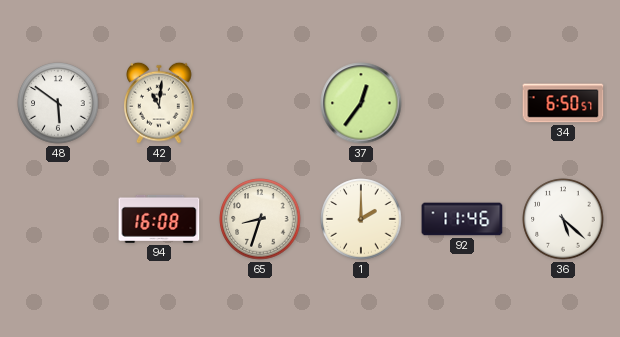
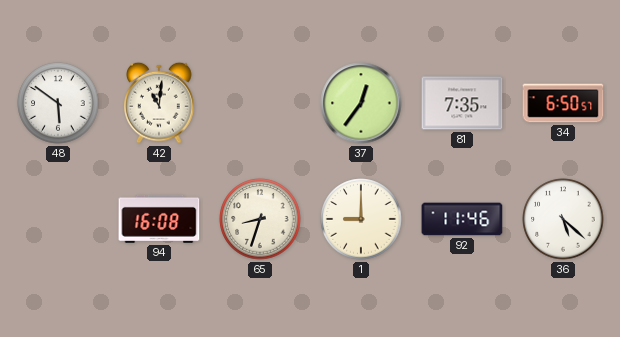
81: none -> 7:35
1: 2:00 -> 9:00
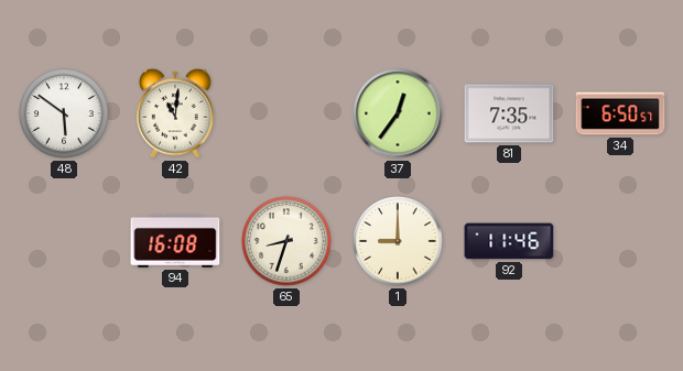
36: 5:22 -> none
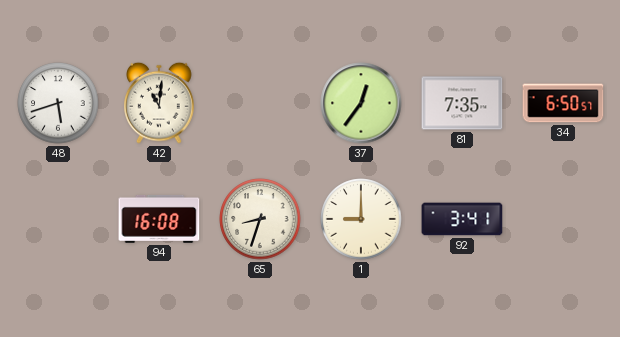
48: 5:51 -> 5:42
92: 11:46 -> 3:41
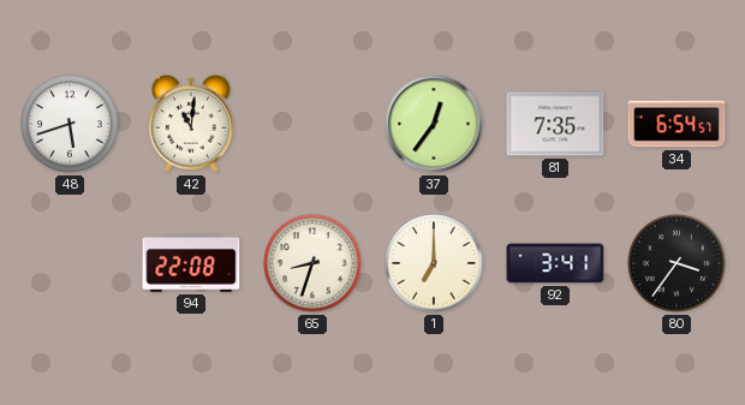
34: 6:50 -> 6:54
94: 16:08 -> 22:08
1: 9:00 -> 7:00
80: none -> 3:36
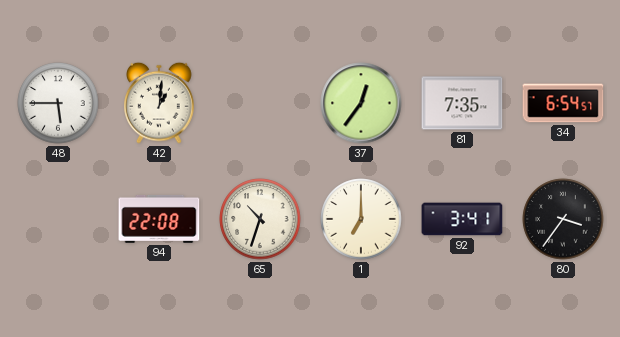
48: 5:42 -> 5:45
42: 11:01 -> 1:01
65: 8:33 -> 10:33
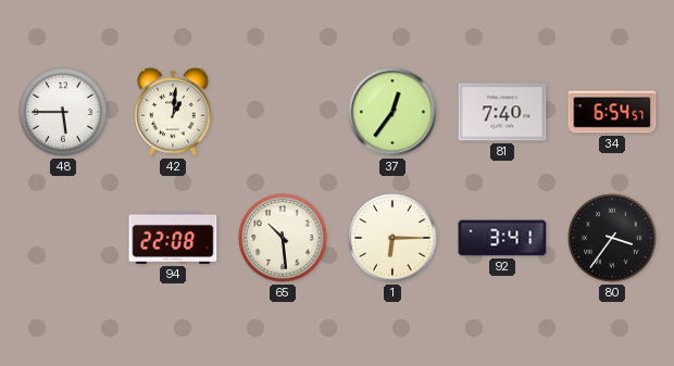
81: 7:35 -> 7:40
65: 10:33 -> 10:29
1: 7:00 -> 6:15
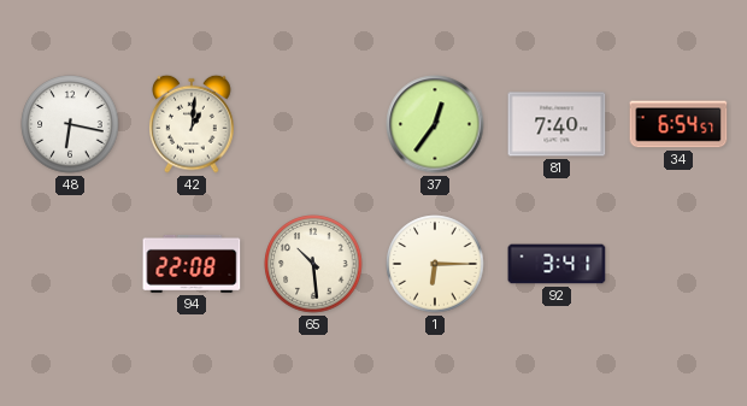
48: 5:45 -> 6:17
80: 3:36 -> none
